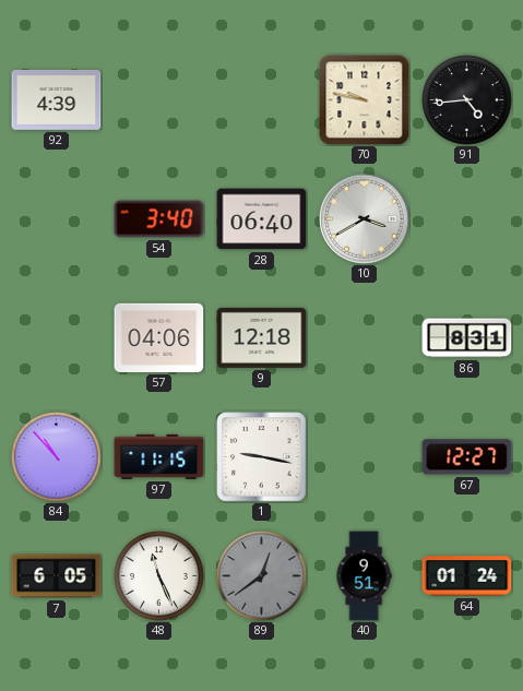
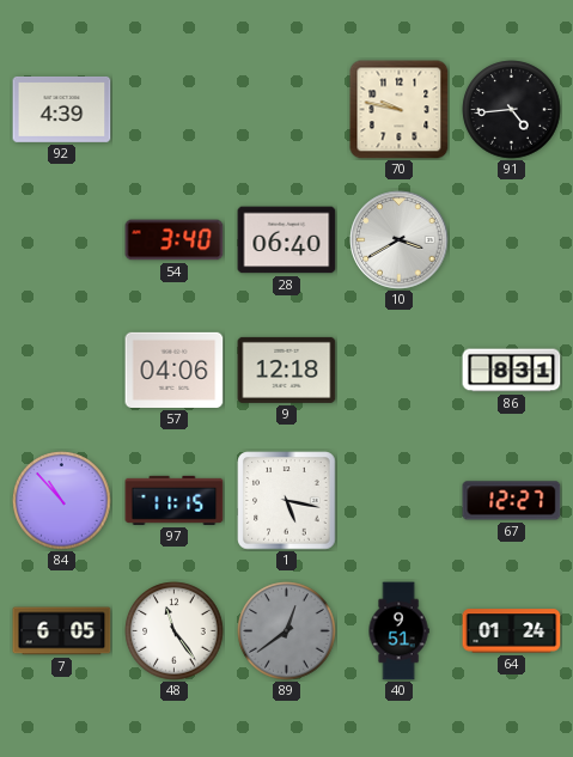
1: 9:17 -> 5:17
48: 11:26 -> 11:24
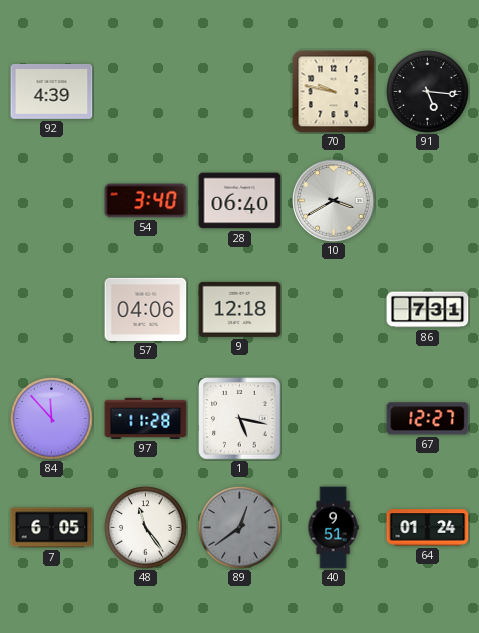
91: 4:44 -> 5:16
86: 8:31 -> 7:31
84: 10:53 -> 11:53
97: 11:15 -> 11:28
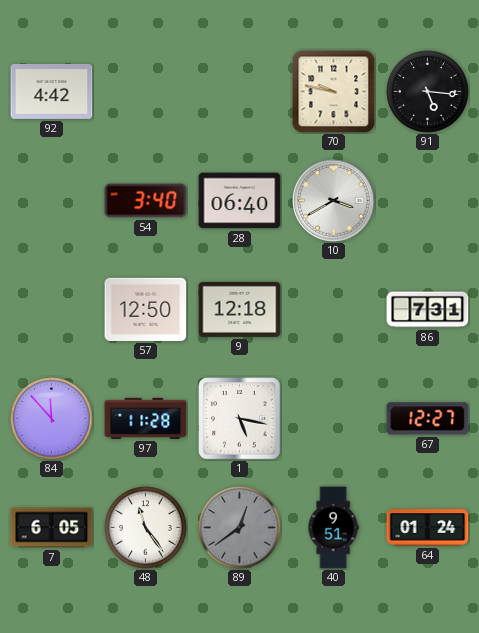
92: 4:39 -> 4:42
57: 04:06 -> 12:50
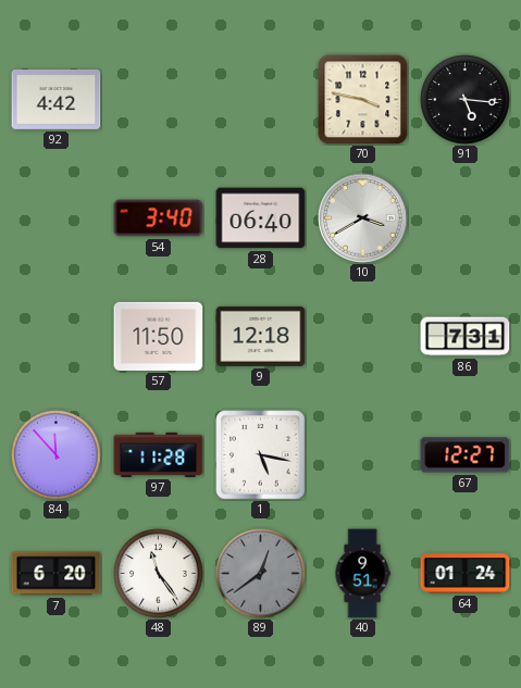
70: 9:47 -> 3:47
57: 12:50 -> 11:50
7: 6:05 -> 6:20
